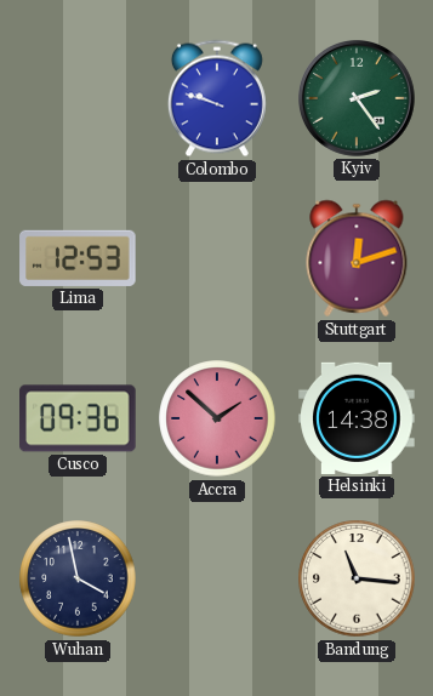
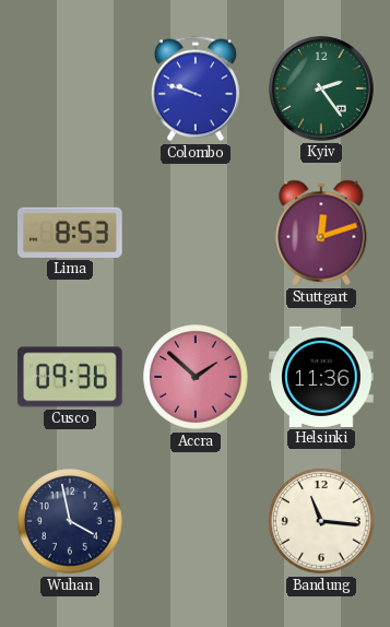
Lima: 12:53 -> 8:53
Helsinki: 14:38 -> 11:36
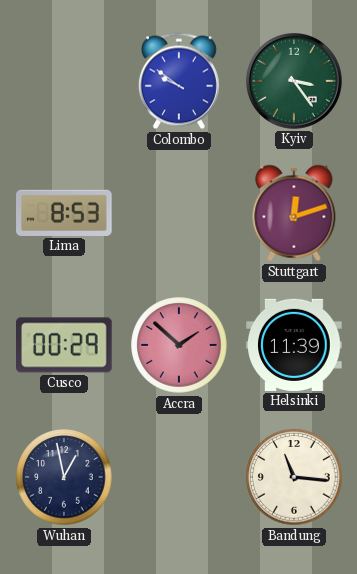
Colombo: 9:48 -> 9:51
Kyiv: 2:24 -> 3:24
Cusco: 09:36 -> 00:29
Helsinki: 11:36 -> 11:39
Wuhan: 3:58 -> 12:58
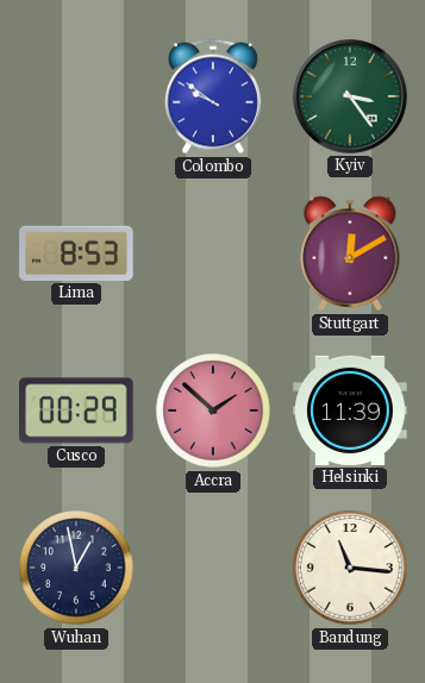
Stuttgart: 12:12 -> 12:10
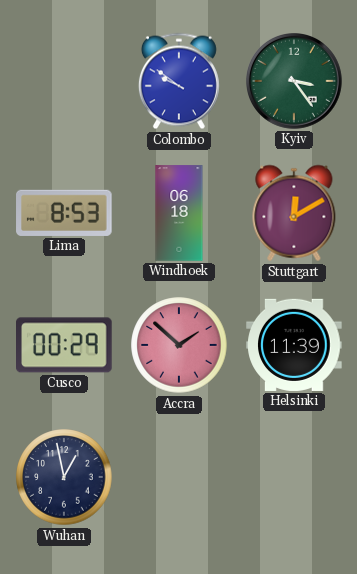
Windhoek: none -> 06:18
Bandung: 11:16 -> none
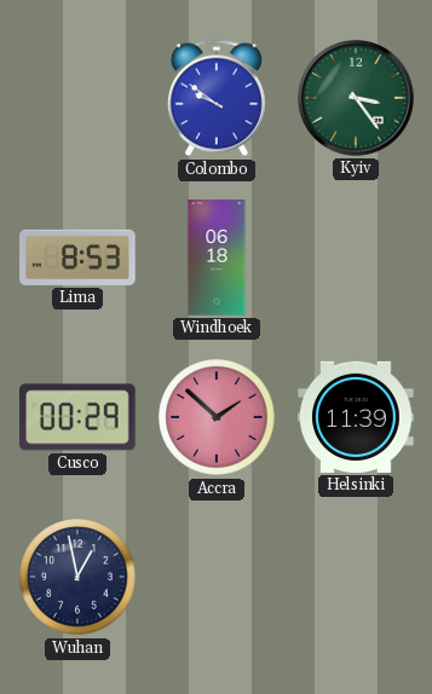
Stuttgart: 12:10 -> none
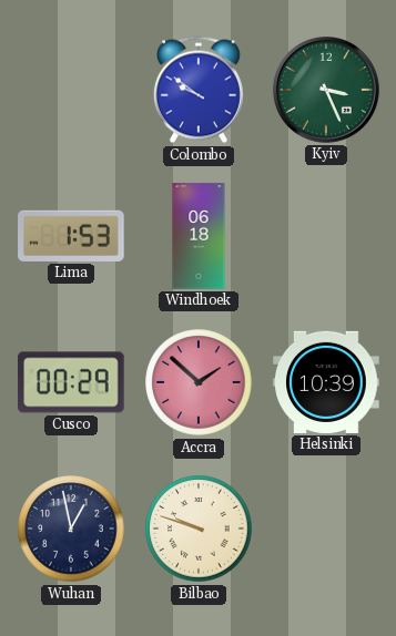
Kyiv: 3:24 -> 3:26
Lima: 8:53 -> 1:53
Helsinki: 11:39 -> 10:39
Bilbao: none -> 9:48
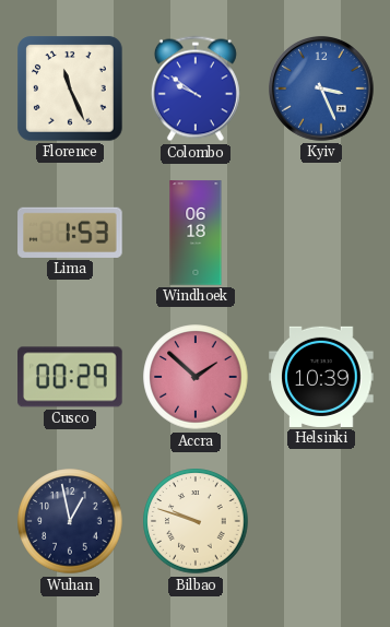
Florence: none -> 11:26
Kyiv dial: green -> blue
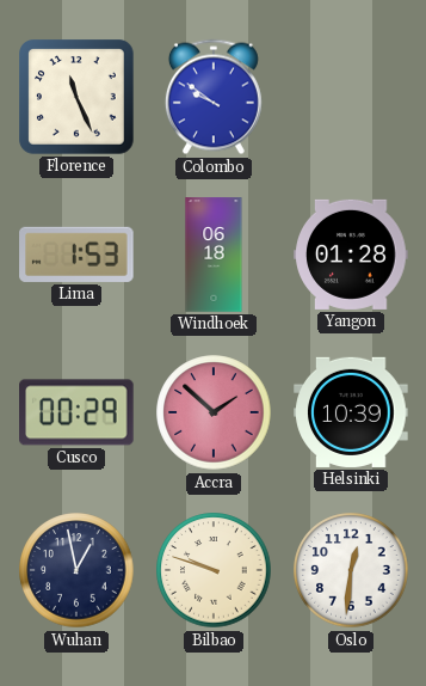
Kyiv: 3:26 -> none
Yangon: none -> 01:28
Oslo: none -> 12:31
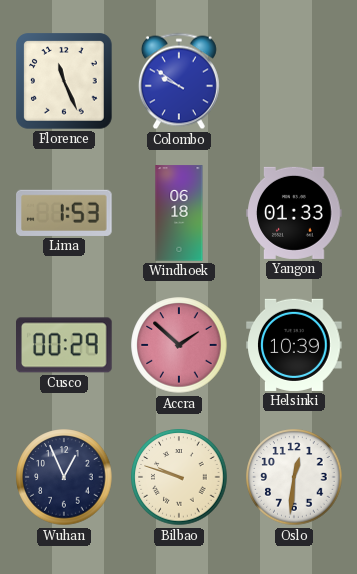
Yangon: 01:28 -> 01:33
Wuhan: 12:58 -> 12:56
